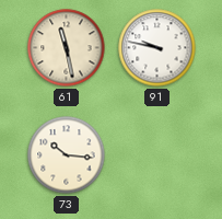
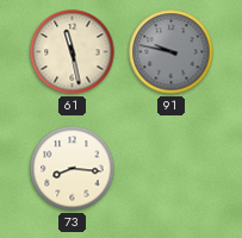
91 dial: white -> grey
73: 10:16 -> 8:16
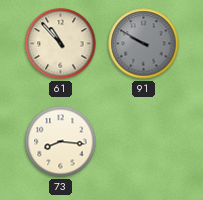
61: 11:28 -> 10:53
91: 9:47 -> 9:50
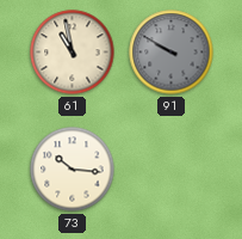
61: 10:53 -> 10:58
73: 8:16 -> 10:16
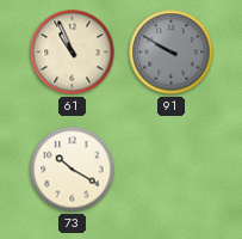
61: 10:58 -> 10:56
73: 10:16 -> 10:20
